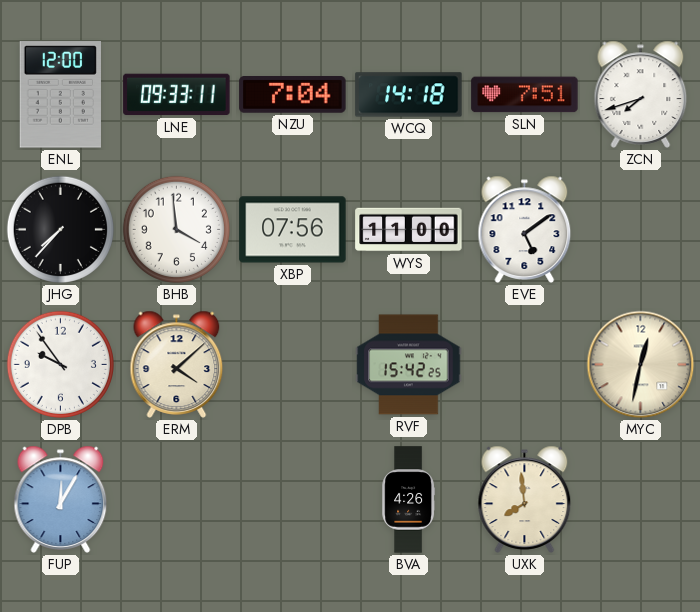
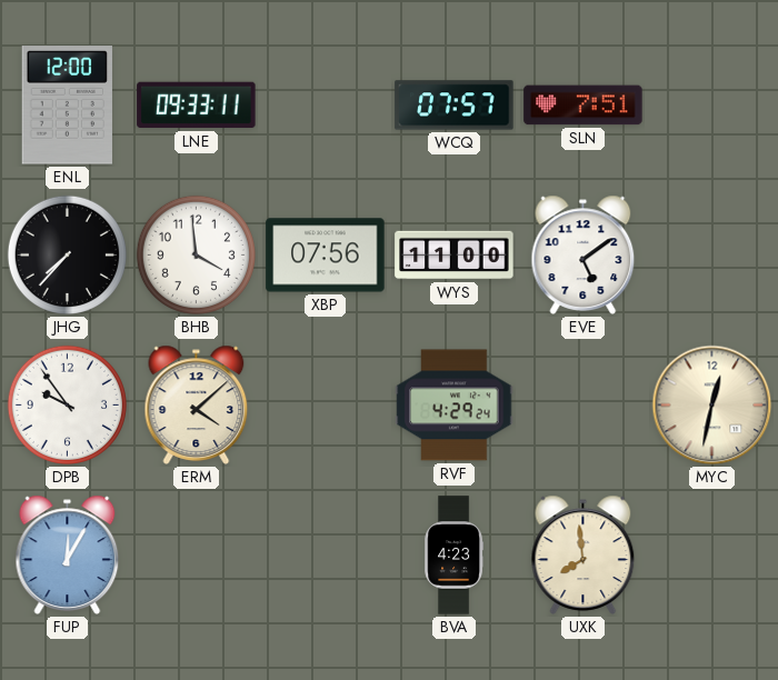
NZU: 7:04 -> none
WCQ: 14:18 -> 07:57
ZCN: 7:42 -> none
RVF: 15:42 -> 4:29
BVA: 4:26 -> 4:23
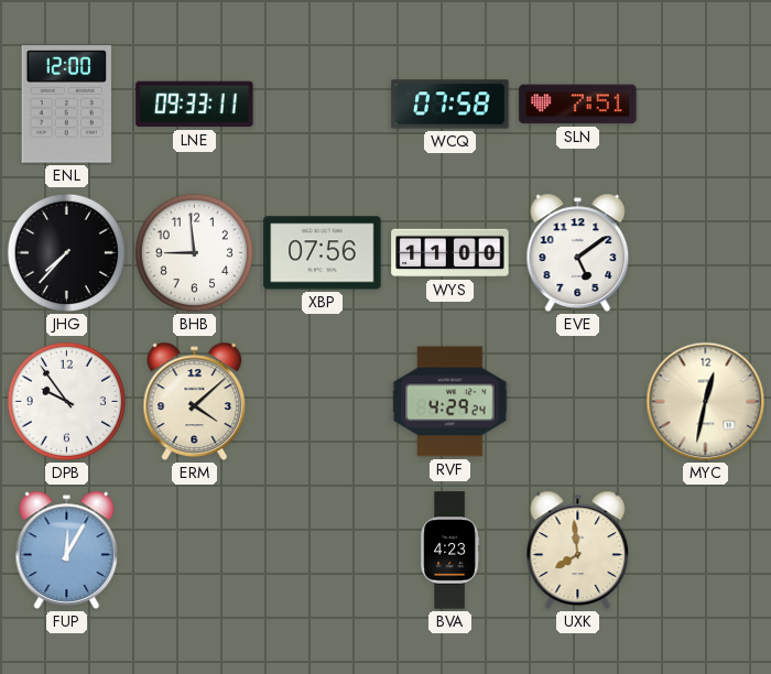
WCQ: 07:57 -> 07:58
BHB: 3:59 -> 8:59
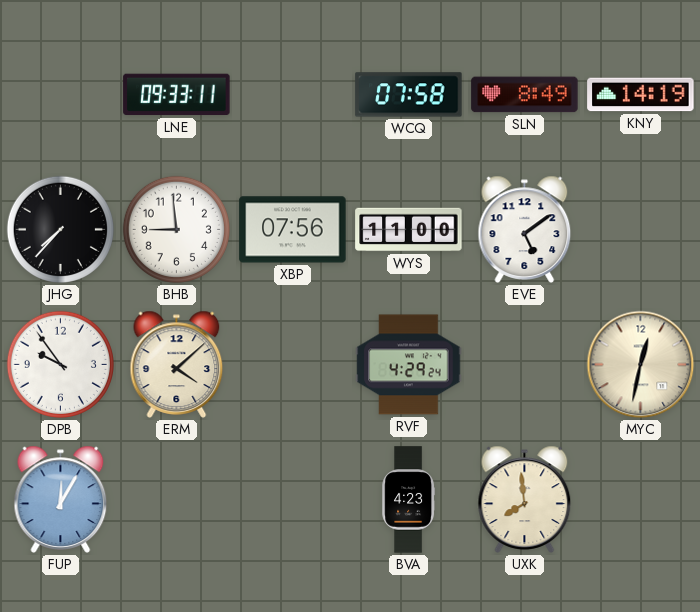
ENL: 12:00 -> none
SLN: 7:51 -> 8:49
KNY: none -> 14:19
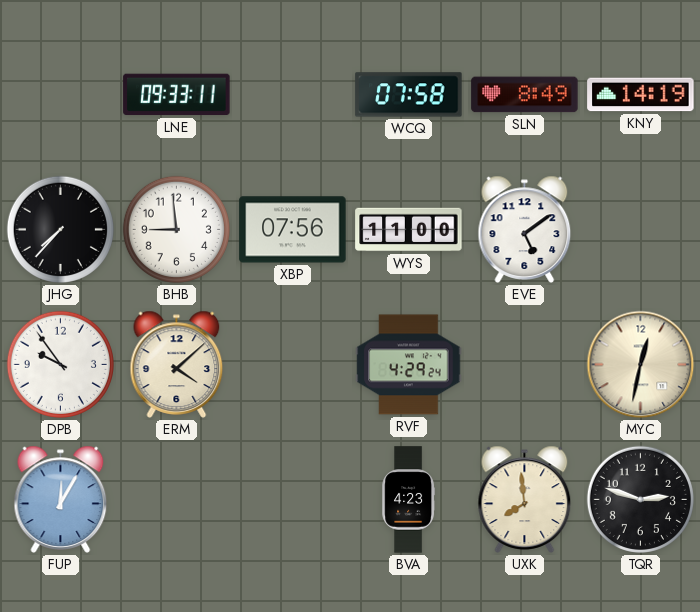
TQR: none -> 2:48
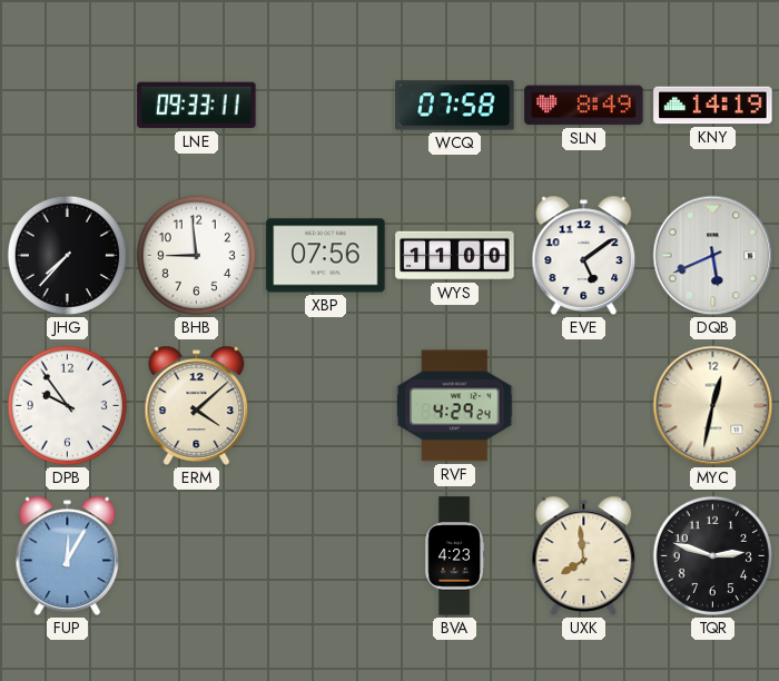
DQB: none -> 5:41
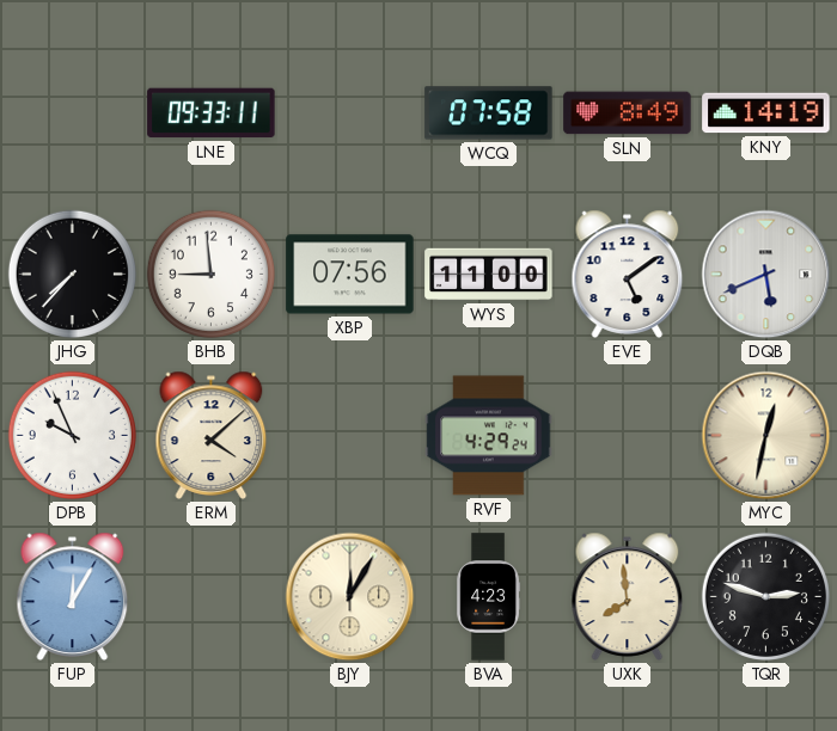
DPB: 9:54 -> 9:56
BJY: none -> 12:05
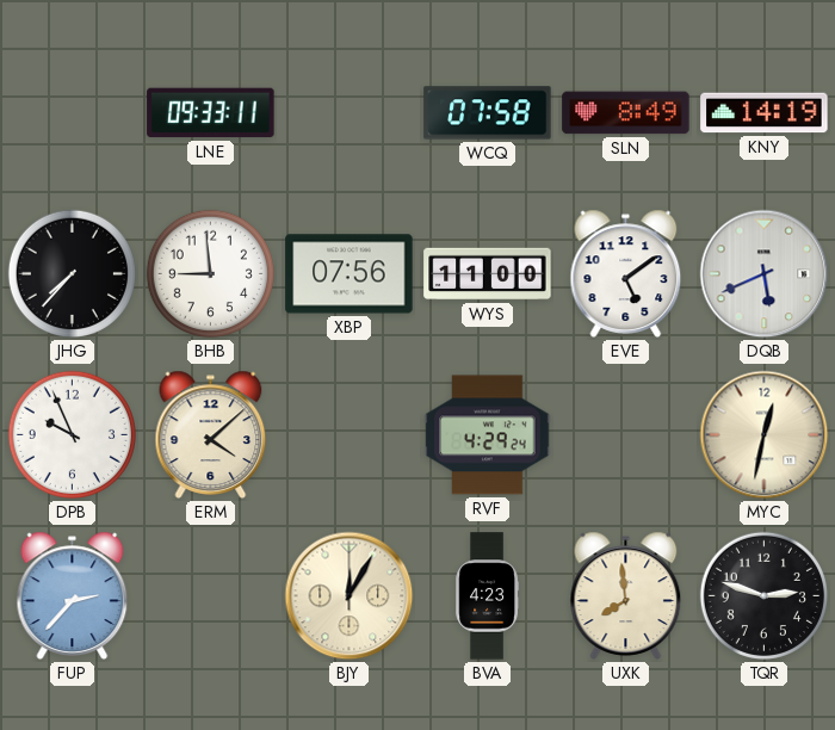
FUP: 12:05 -> 2:37
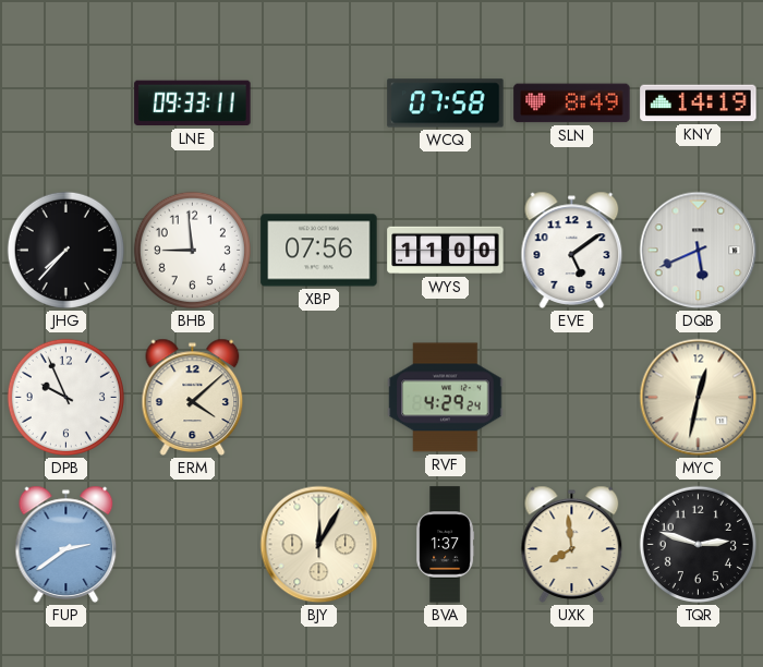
FUP: 2:37 -> 2:39
BVA: 4:23 -> 1:37
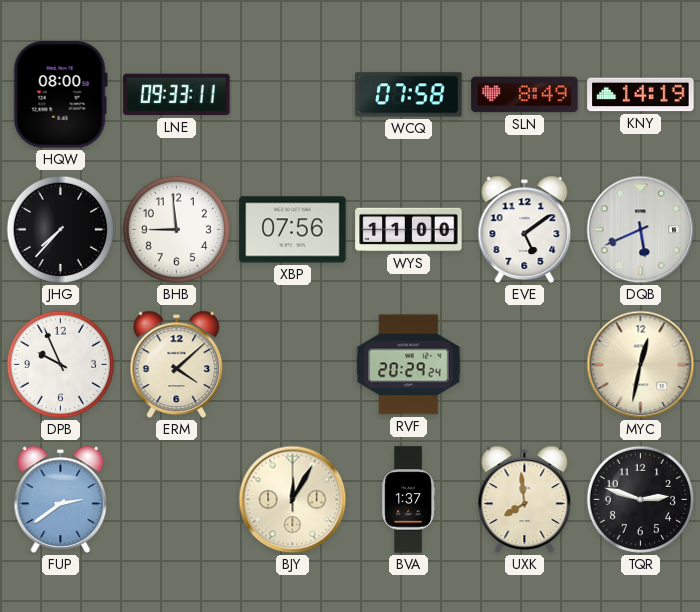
HQW: none -> 08:00
RVF: 4:29 -> 20:29
